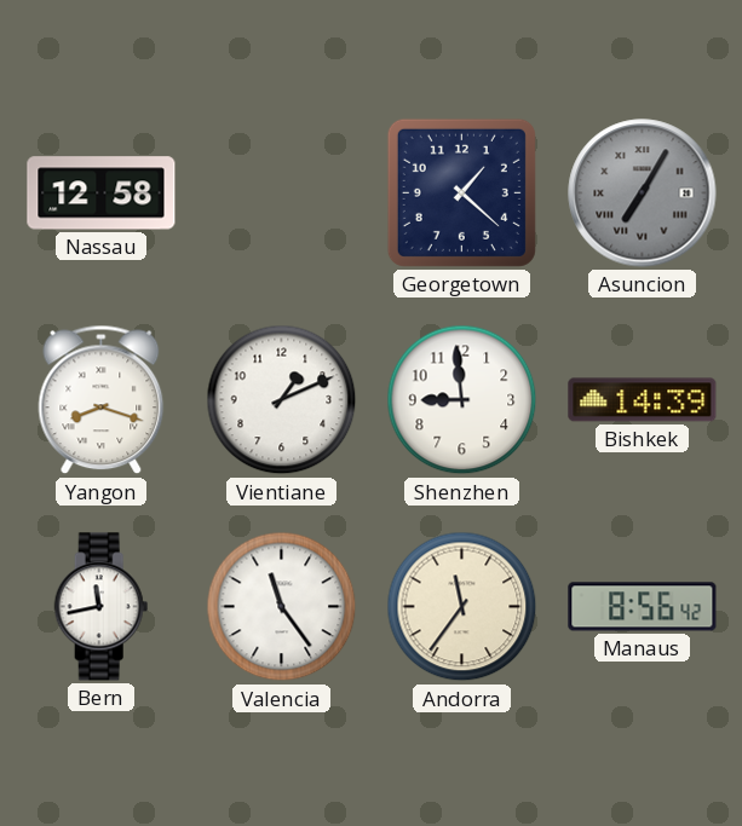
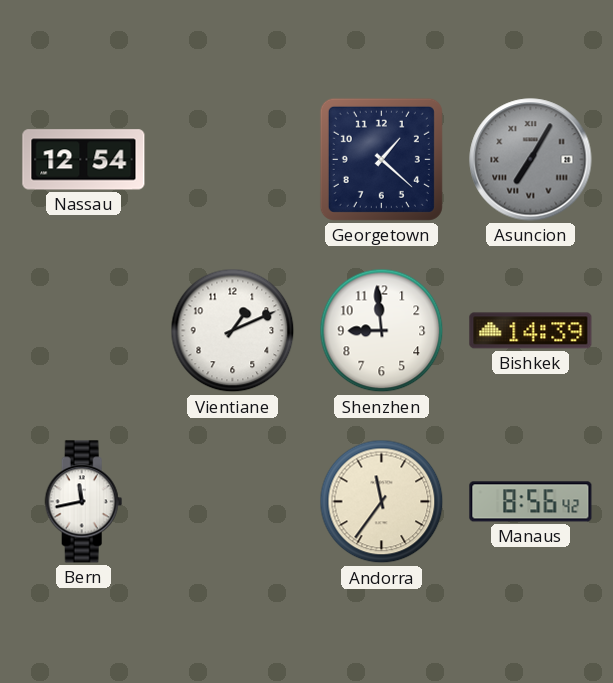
Nassau: 12:58 -> 12:54
Yangon: 8:18 -> none
Valencia: 11:24 -> none
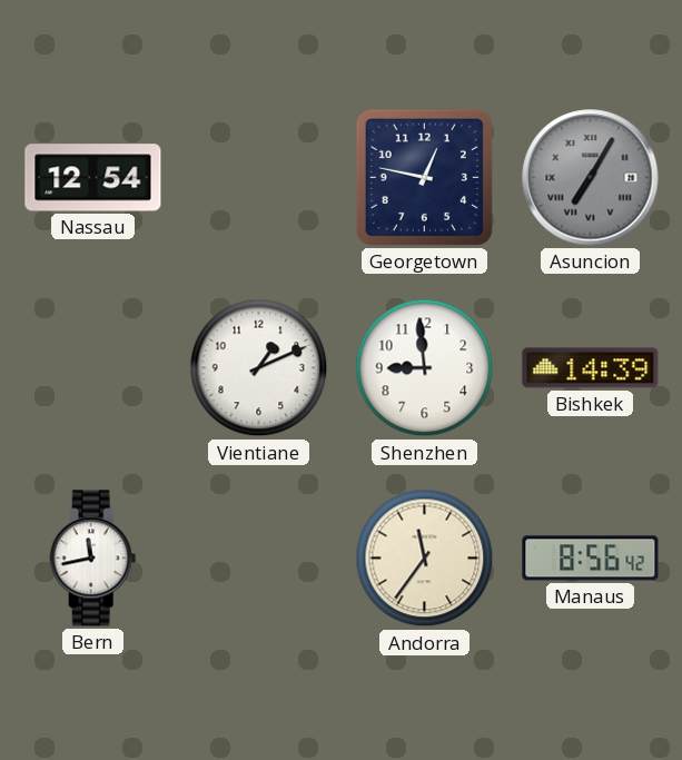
Georgetown: 1:22 -> 12:47
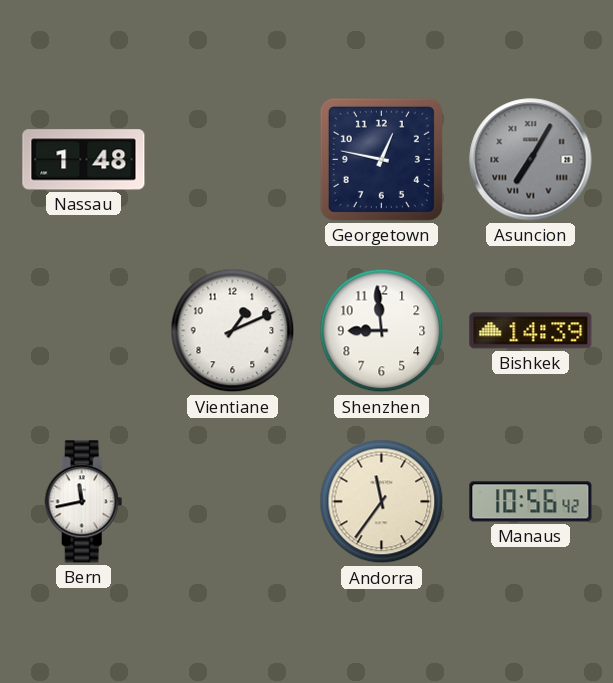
Nassau: 12:54 -> 1:48
Manaus: 8:56 -> 10:56
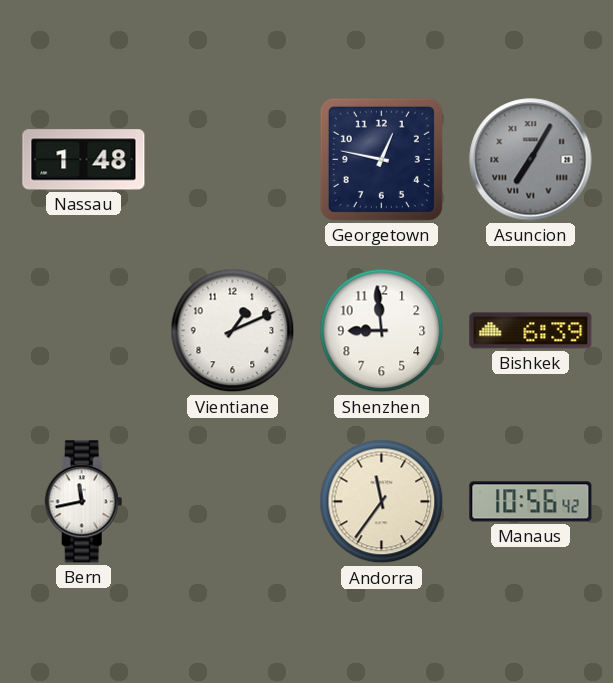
Bishkek: 14:39 -> 6:39
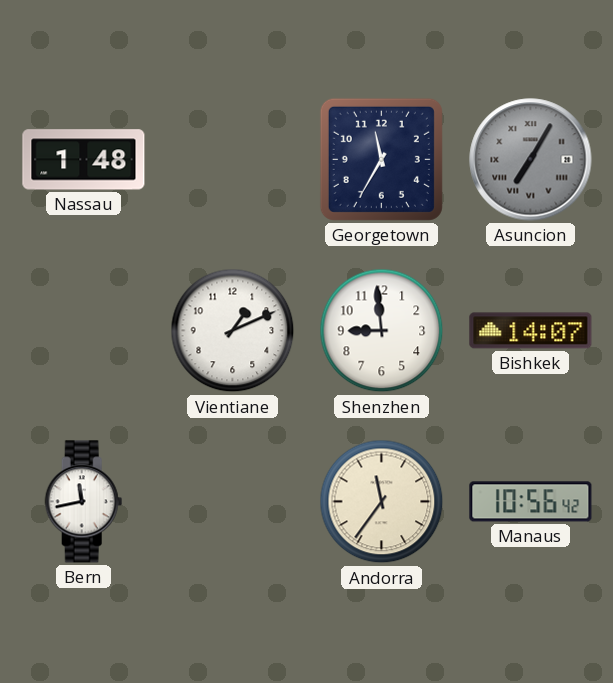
Georgetown: 12:47 -> 11:35
Bishkek: 6:39 -> 14:07
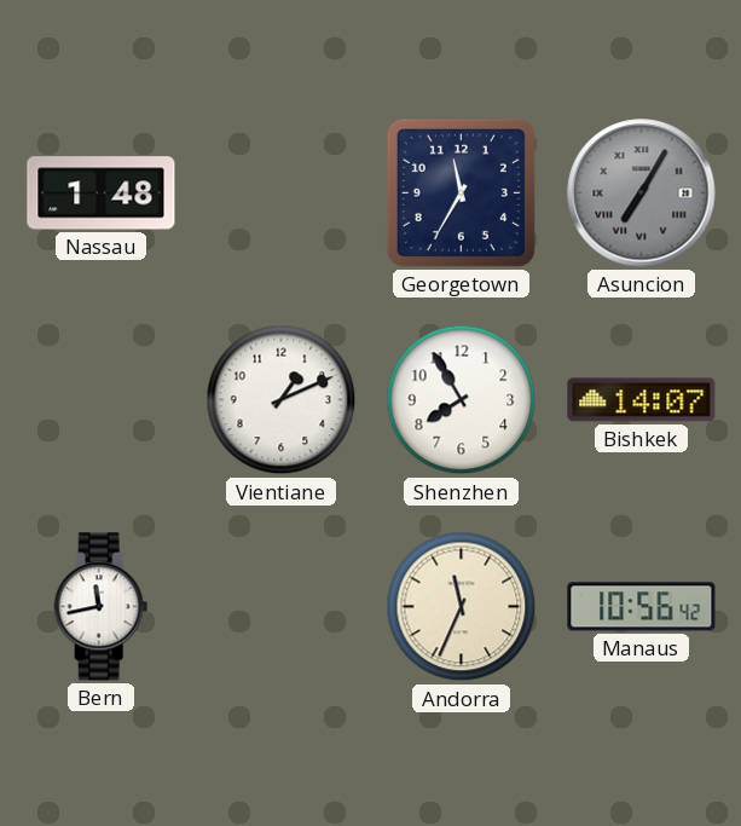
Shenzhen: 8:59 -> 7:55
Andorra: 11:36 -> 11:34
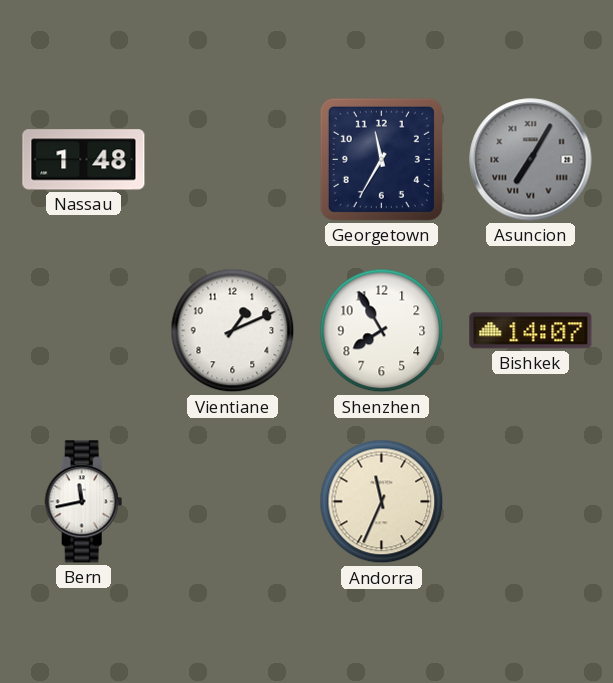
Manaus: 10:56 -> none
